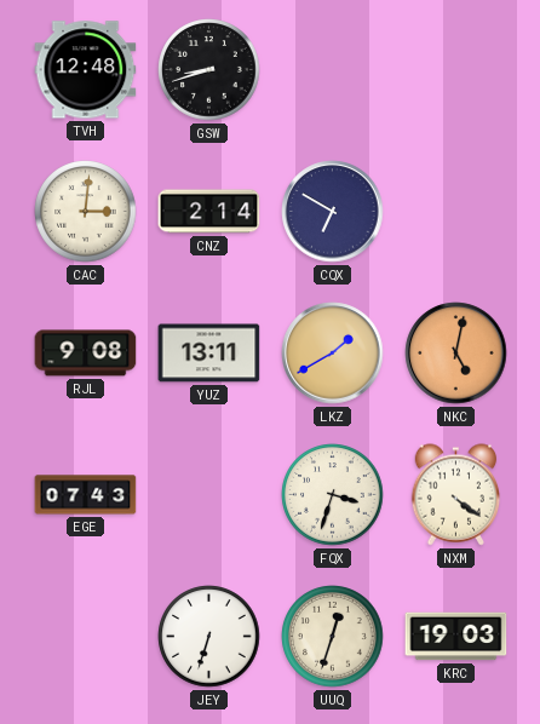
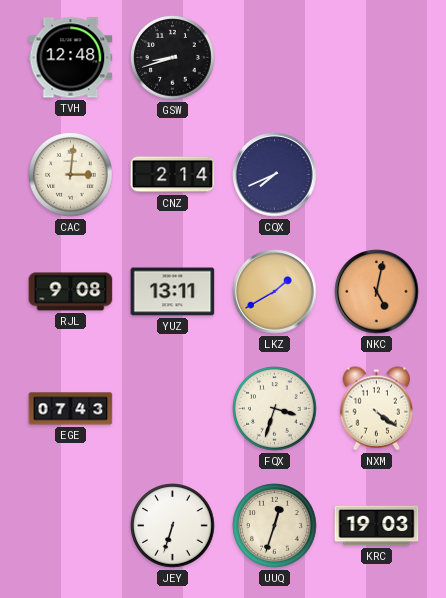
CQX: 6:50 -> 7:41
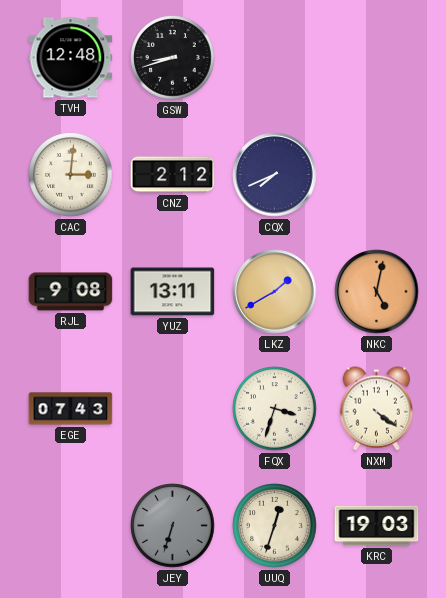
CNZ: 2:14 -> 2:12
JEY dial: white -> grey
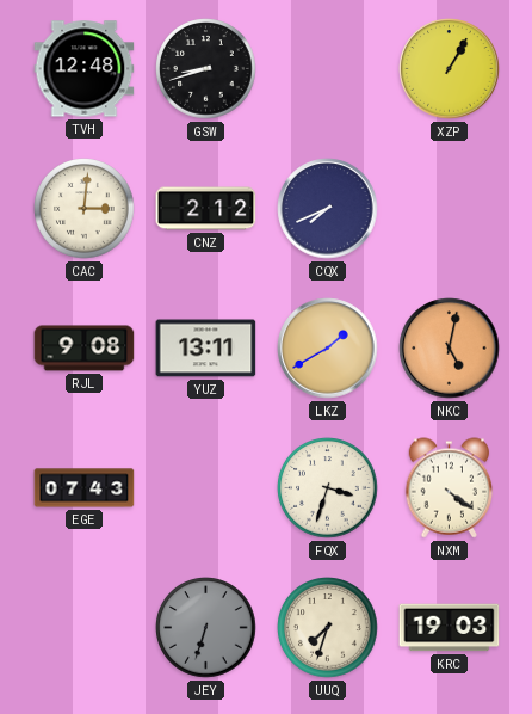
XZP: none -> 1:05
UUQ: 12:33 -> 7:33
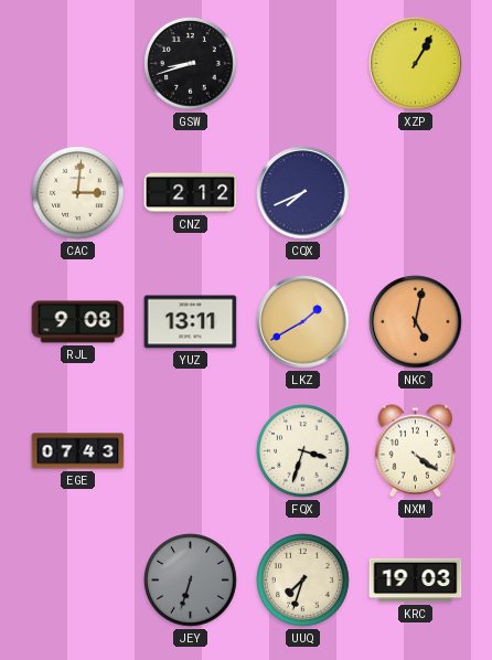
TVH: 12:48 -> none
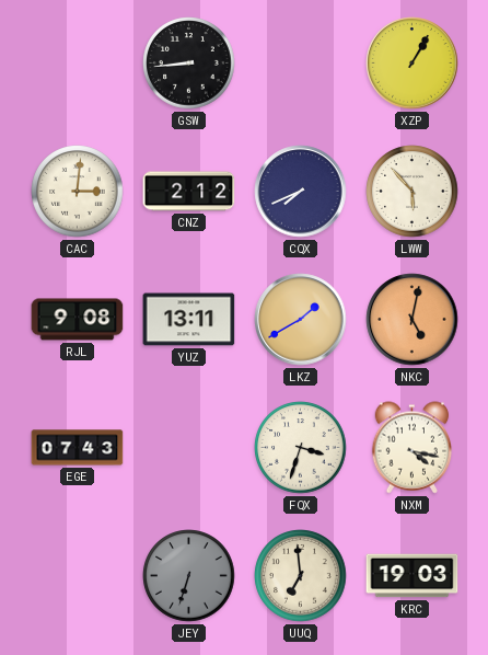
GSW: 8:42 -> 8:44
LWW: none -> 5:53
NXM: 4:21 -> 4:17
UUQ: 7:33 -> 6:59
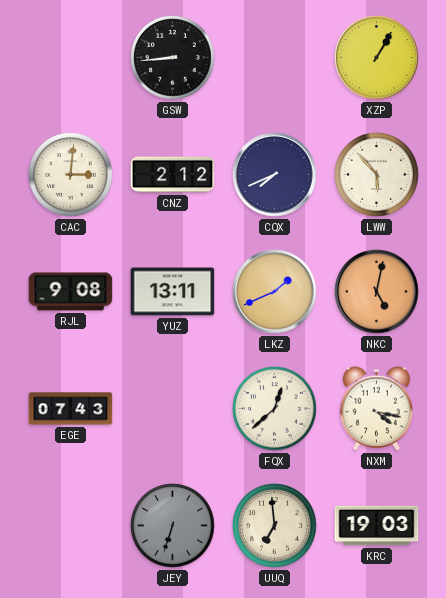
LKZ: 1:40 -> 1:41
FQX: 3:33 -> 12:38
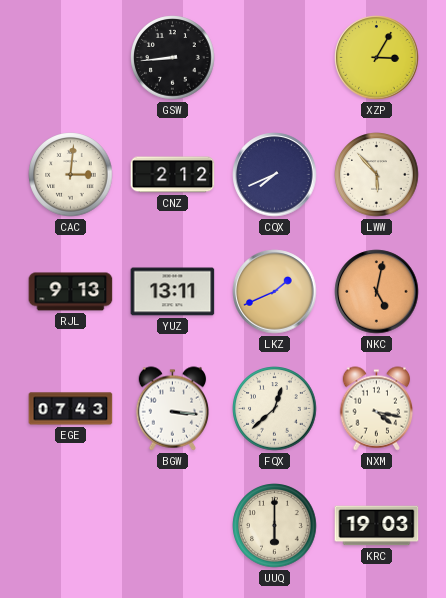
XZP: 1:05 -> 3:05
RJL: 9:08 -> 9:13
BGW: none -> 3:16
JEY: 6:33 -> none
UUQ: 6:59 -> 6:00
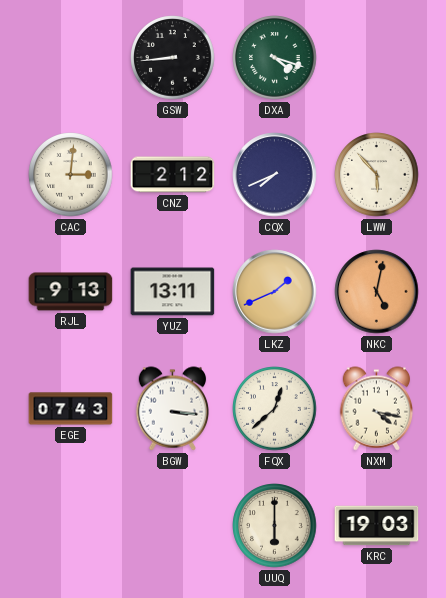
DXA: none -> 4:18
XZP: 3:05 -> none
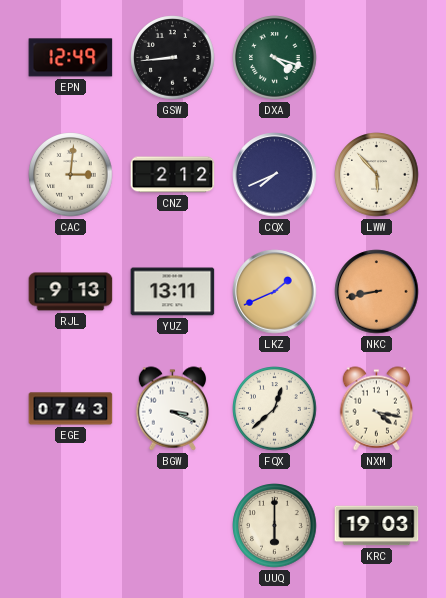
EPN: none -> 12:49
NKC: 5:02 -> 8:43
BGW: 3:16 -> 3:19
